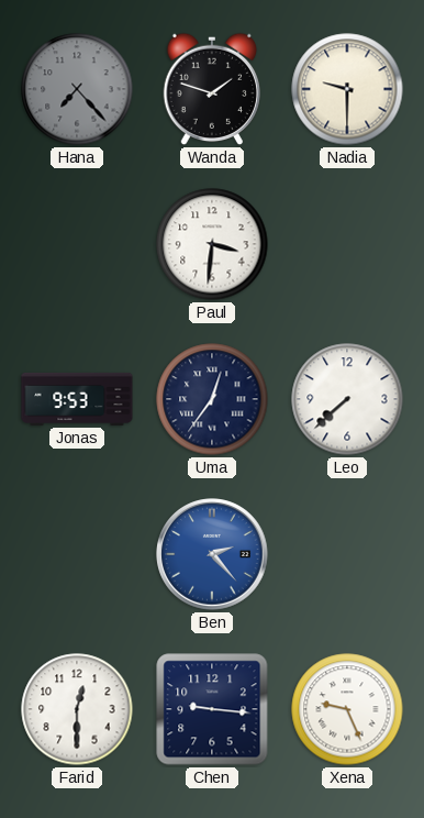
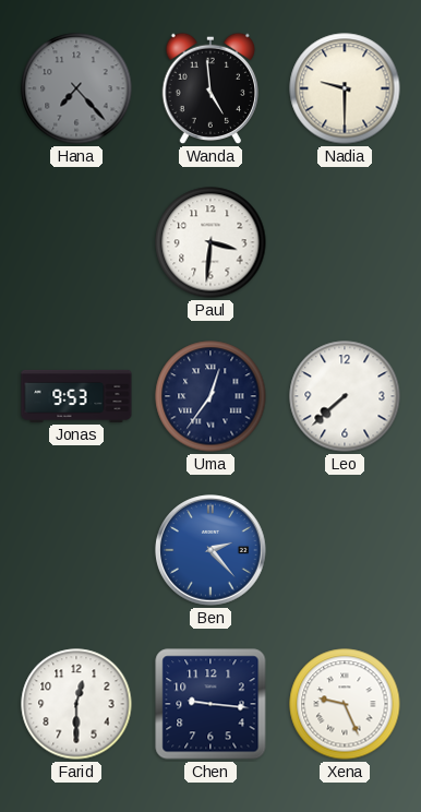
Wanda: 1:48 -> 4:59
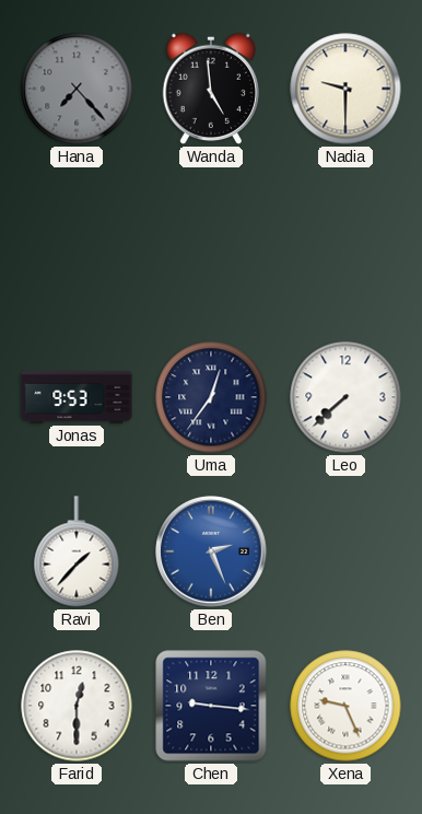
Paul: 3:31 -> none
Ravi: none -> 1:37
Ben: 2:23 -> 2:26
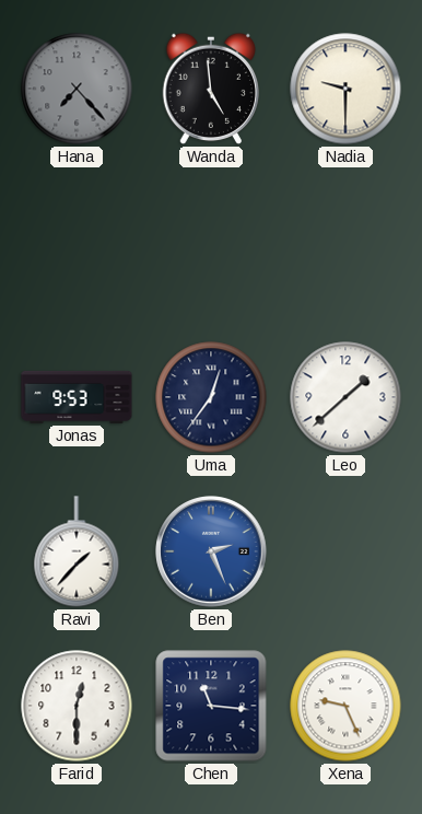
Leo: 7:38 -> 1:38
Chen: 9:16 -> 11:16
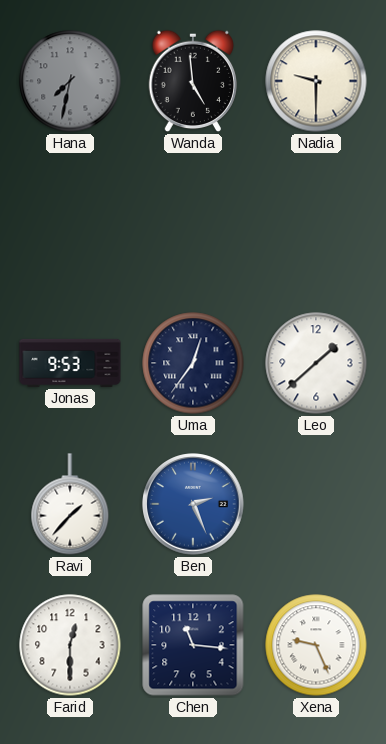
Hana: 7:23 -> 7:32
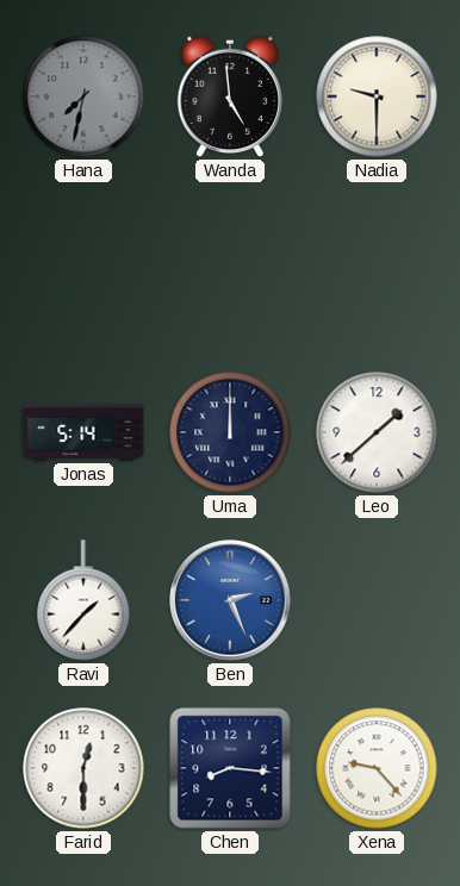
Jonas: 9:53 -> 5:14
Uma: 12:36 -> 12:00
Chen: 11:16 -> 8:16
Xena: 9:26 -> 9:23
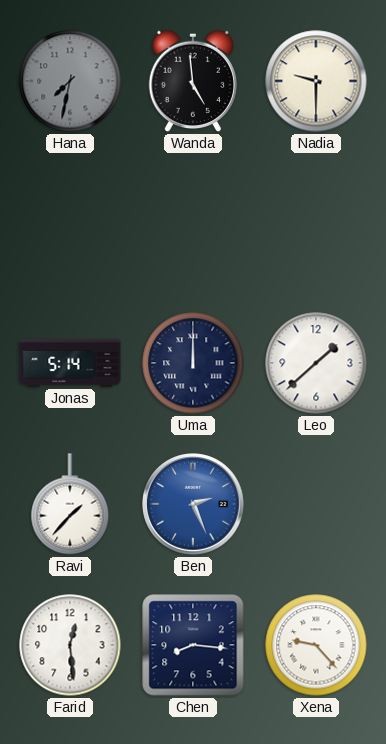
Farid: 12:30 -> 12:29
